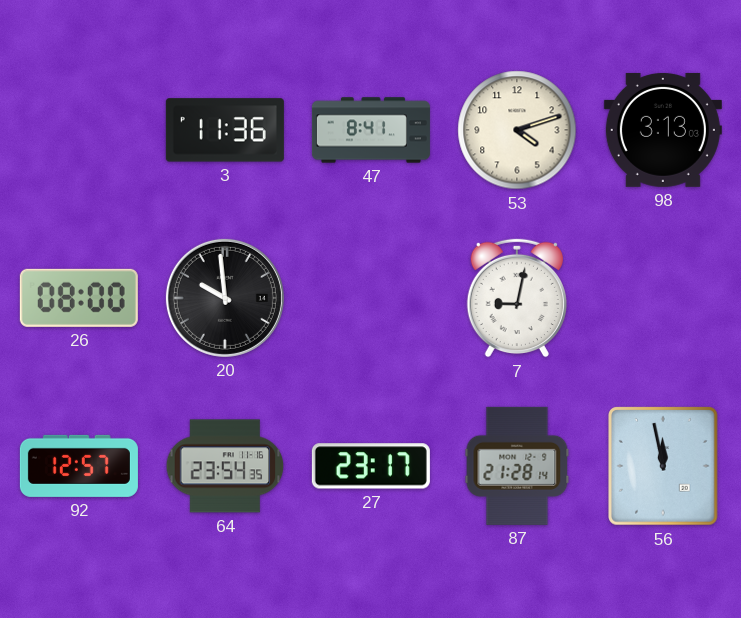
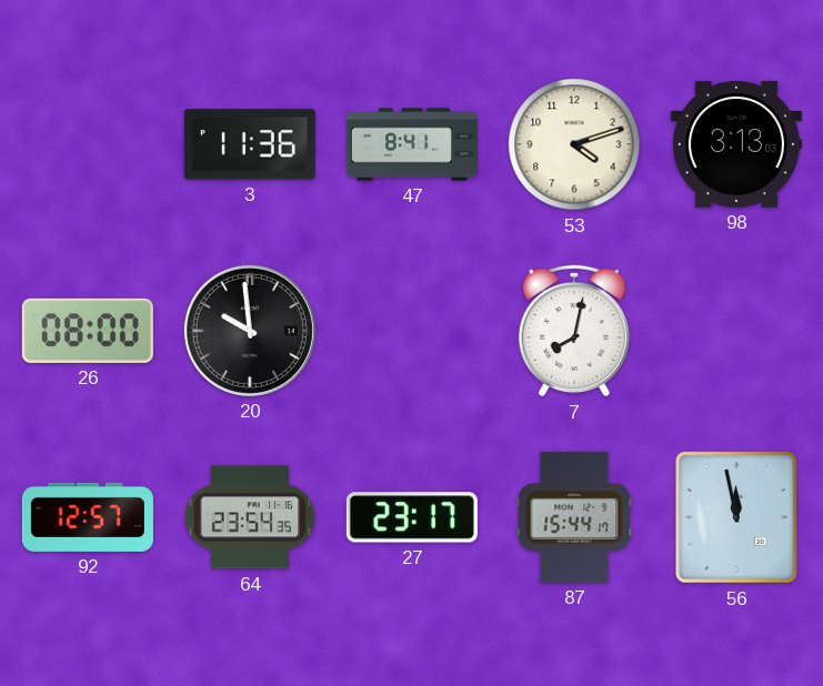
7: 9:02 -> 8:02
87: 21:28 -> 15:44
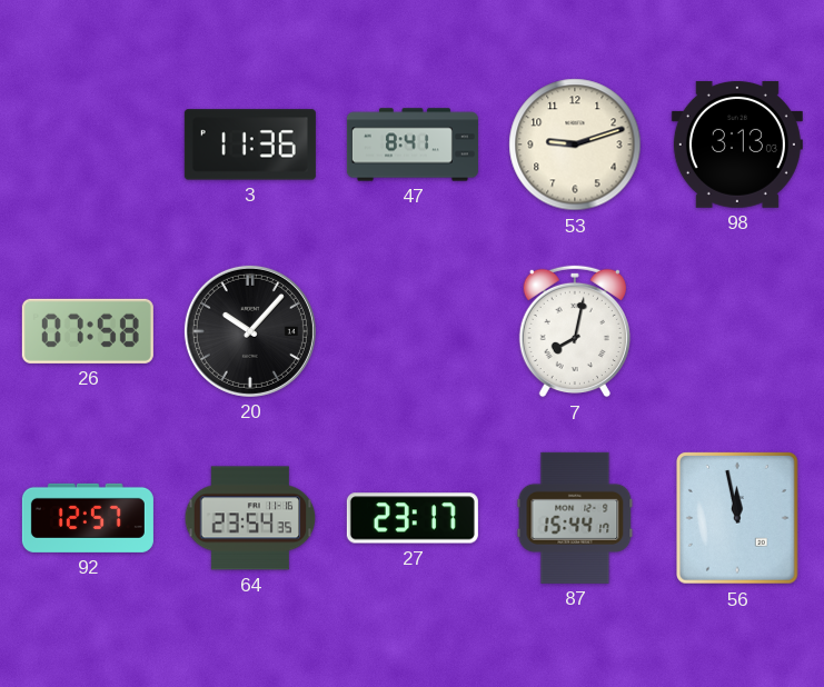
53: 4:12 -> 9:12
26: 08:00 -> 07:58
20: 9:59 -> 10:07
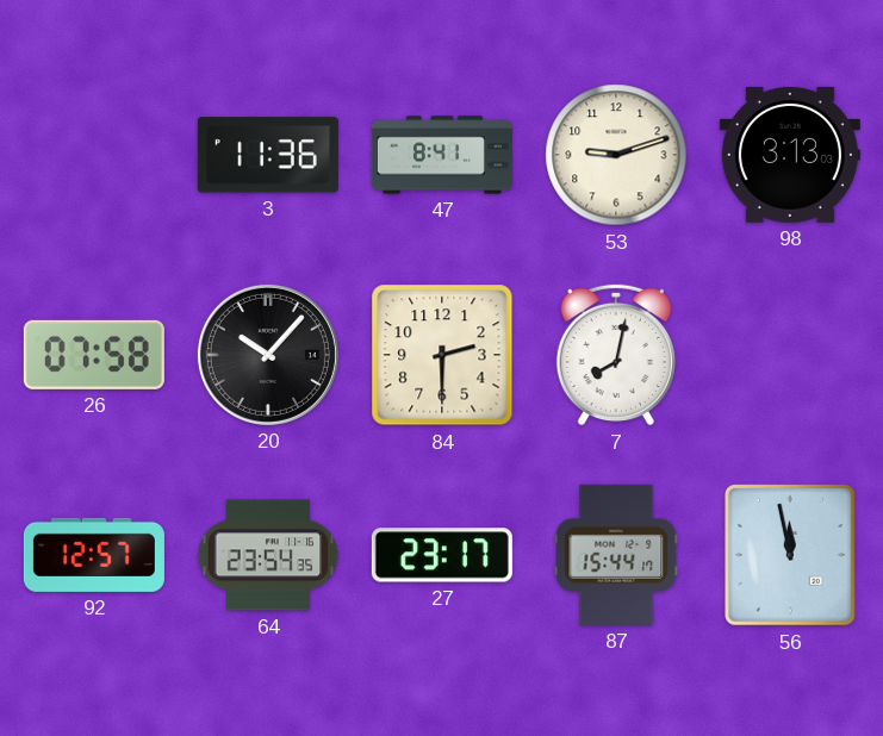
84: none -> 2:30
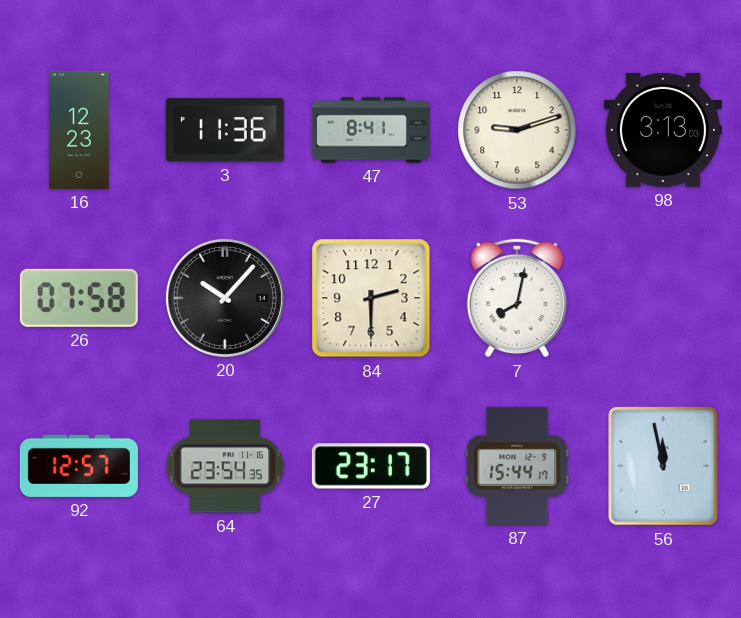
16: none -> 12:23
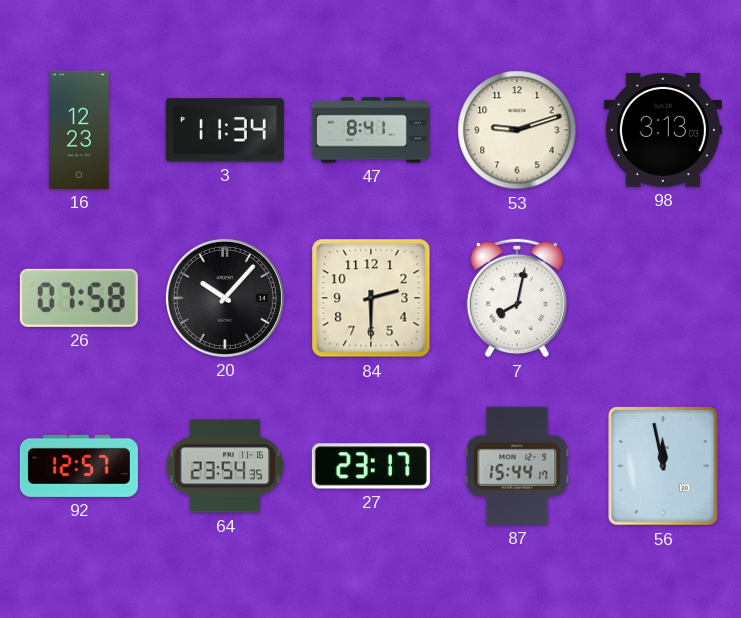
3: 11:36 -> 11:34
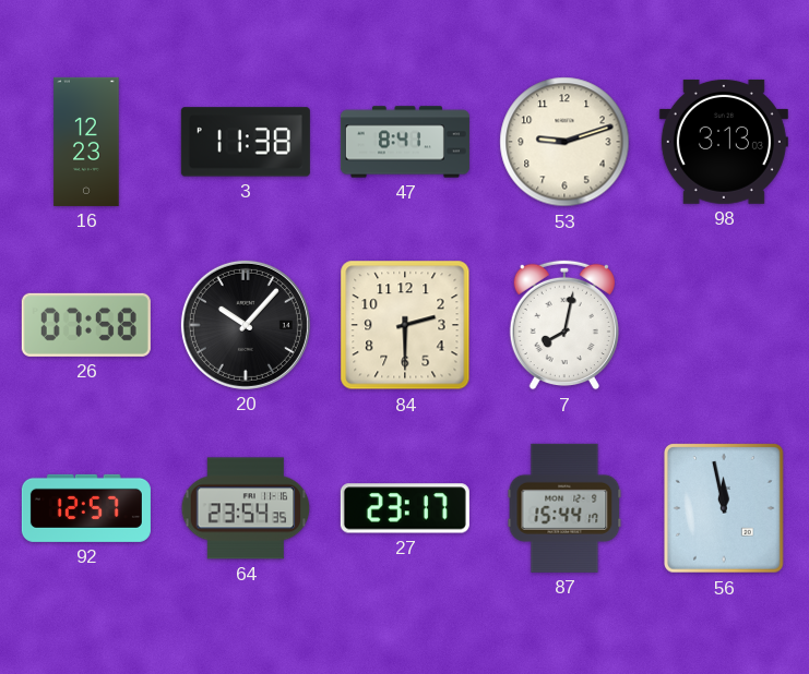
3: 11:34 -> 11:38
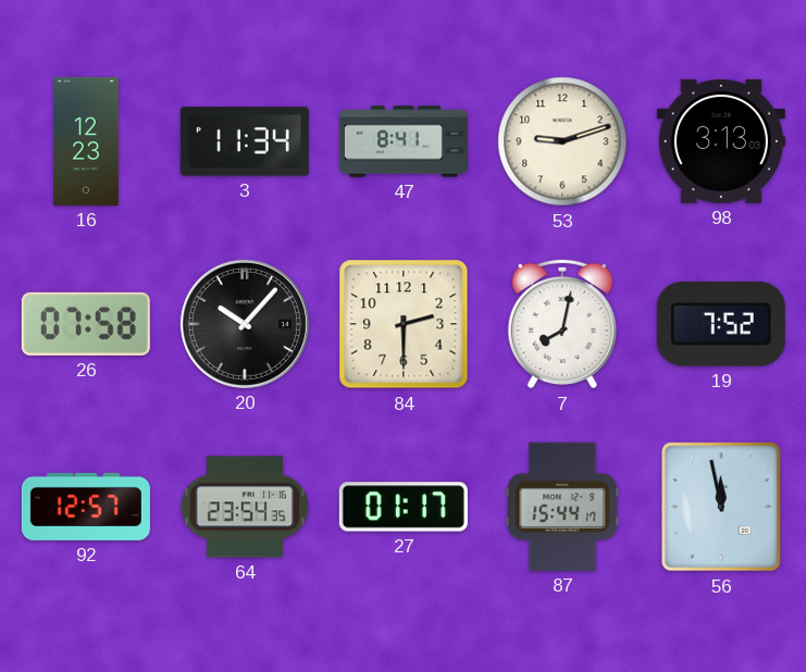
3: 11:38 -> 11:34
19: none -> 7:52
27: 23:17 -> 01:17
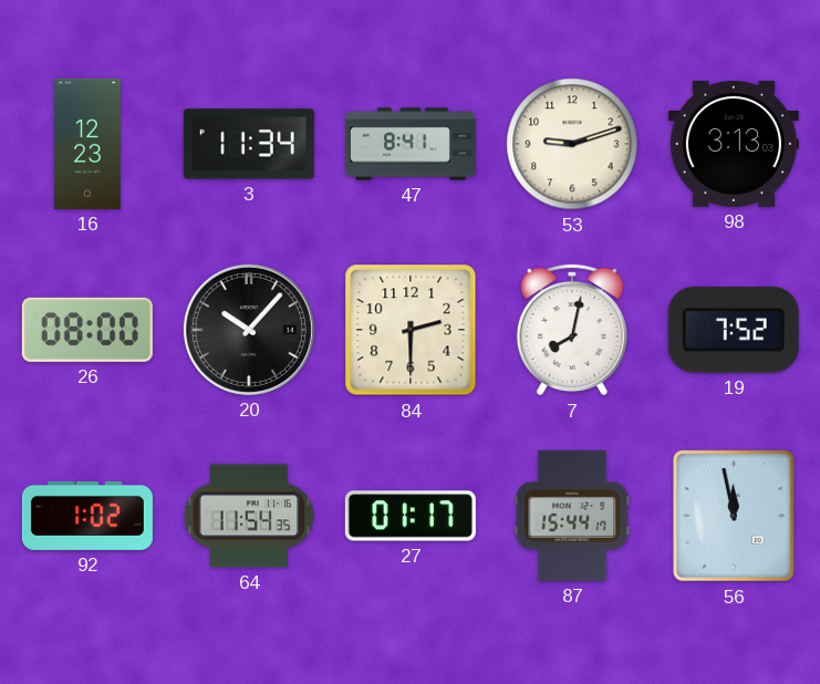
26: 07:58 -> 08:00
92: 12:57 -> 1:02
64: 23:54 -> 11:54
